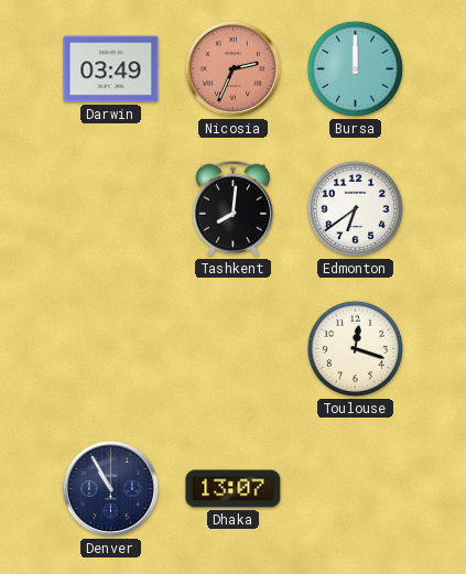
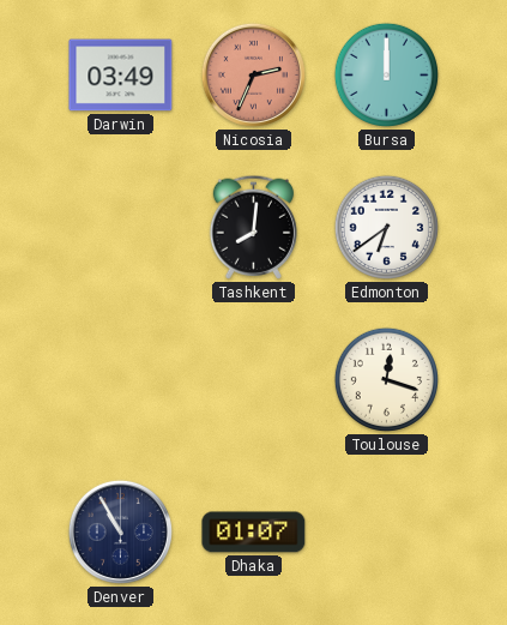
Dhaka: 13:07 -> 01:07
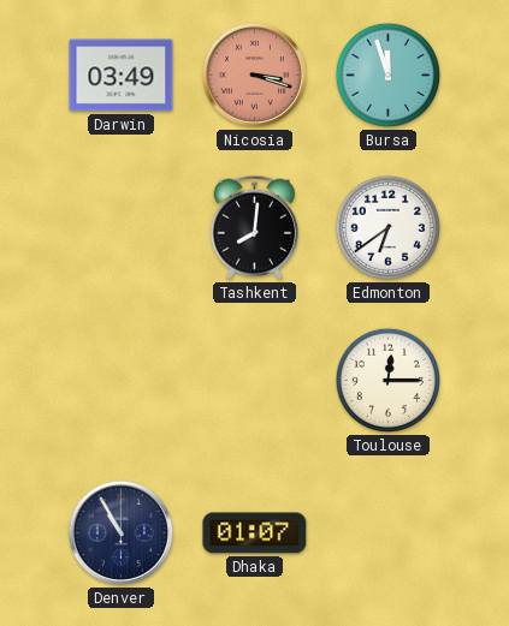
Nicosia: 2:34 -> 3:18
Bursa: 12:00 -> 11:57
Toulouse: 12:18 -> 12:15
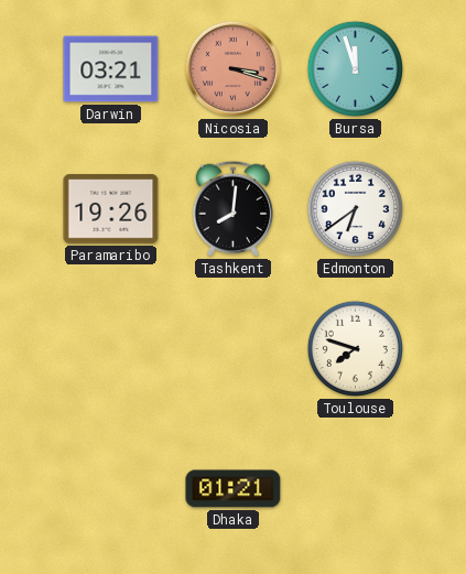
Darwin: 03:49 -> 03:21
Paramaribo: none -> 19:26
Toulouse: 12:15 -> 7:48
Denver: 10:55 -> none
Dhaka: 01:07 -> 01:21
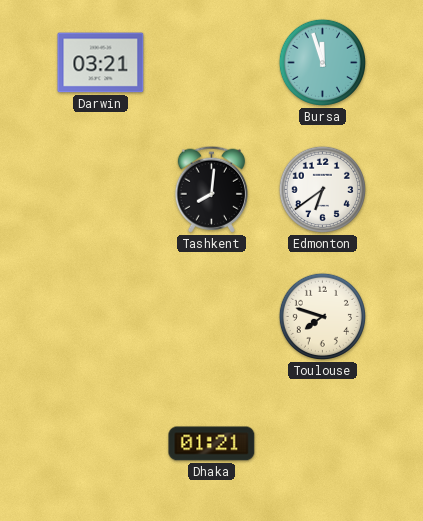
Nicosia: 3:18 -> none
Paramaribo: 19:26 -> none
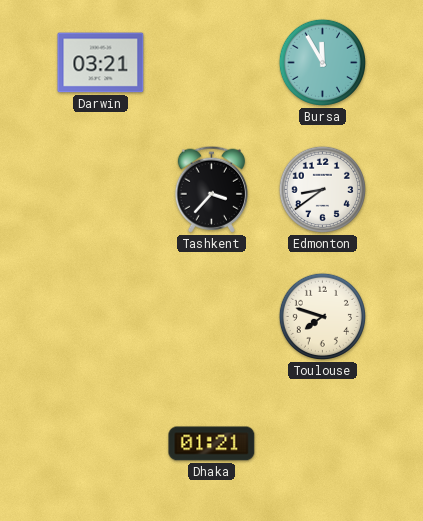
Bursa: 11:57 -> 11:55
Tashkent: 8:01 -> 3:37
Edmonton: 6:39 -> 8:39
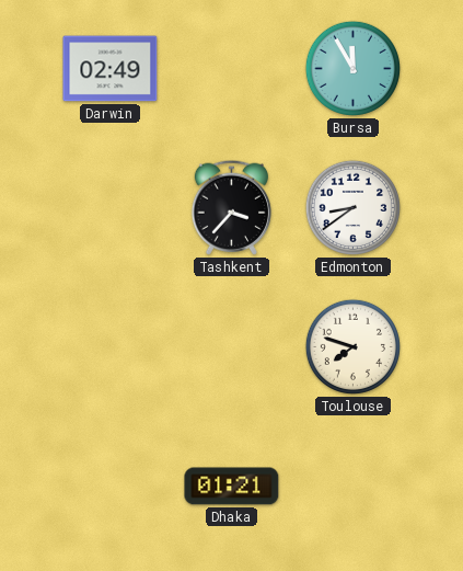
Darwin: 03:21 -> 02:49
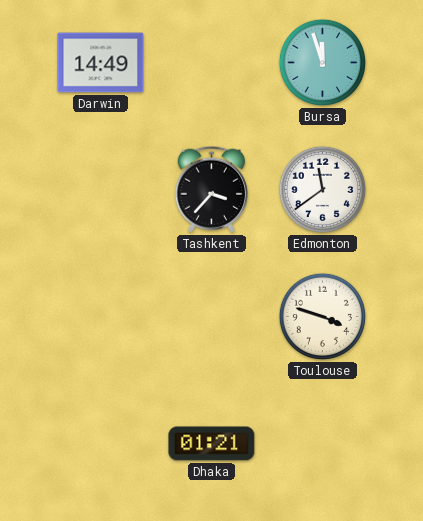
Darwin: 02:49 -> 14:49
Bursa: 11:55 -> 11:57
Edmonton: 8:39 -> 11:39
Toulouse: 7:48 -> 3:48
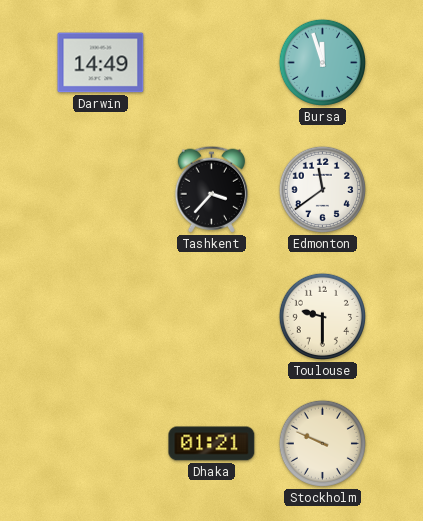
Toulouse: 3:48 -> 9:30
Stockholm: none -> 9:49
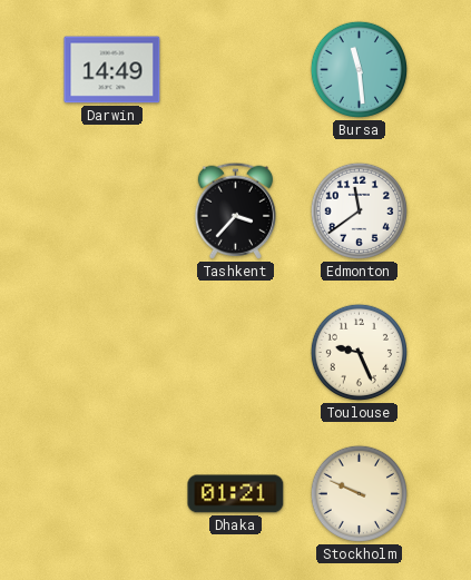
Bursa: 11:57 -> 11:29
Toulouse: 9:30 -> 9:26
